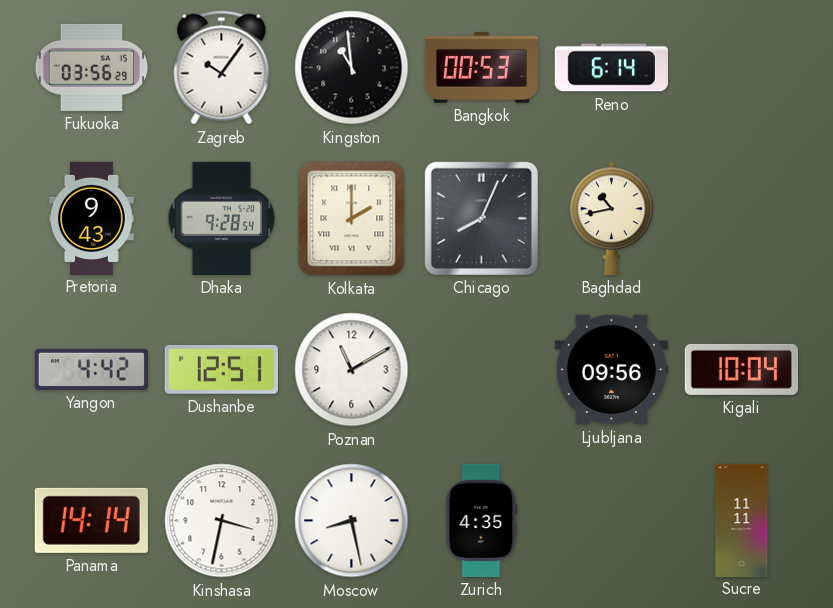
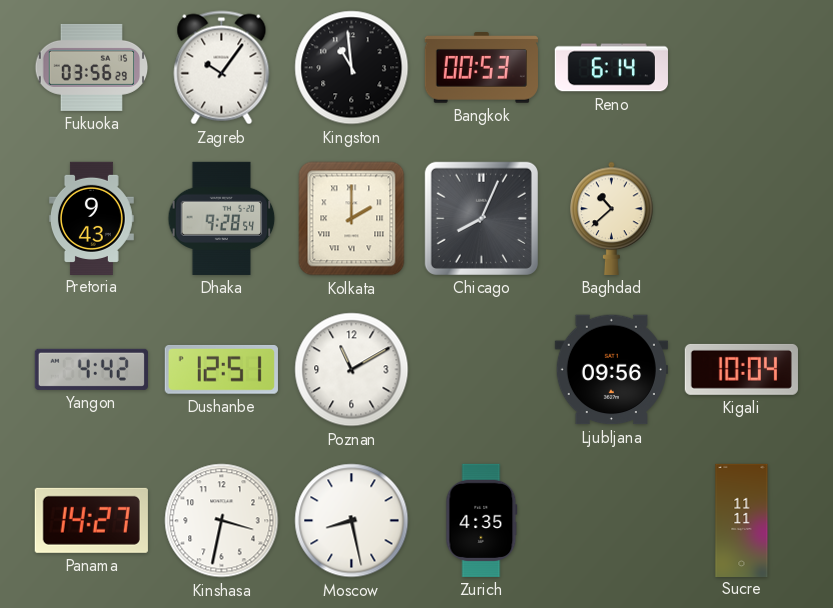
Baghdad: 10:43 -> 10:38
Panama: 14:14 -> 14:27
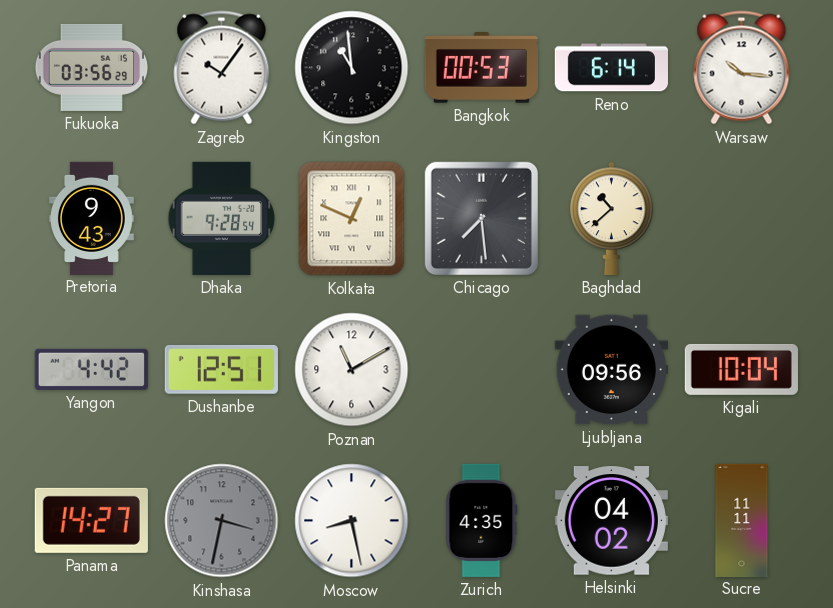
Warsaw: none -> 10:16
Kolkata: 2:00 -> 12:49
Chicago: 8:04 -> 7:29
Kinshasa dial: white -> grey
Helsinki: none -> 04:02
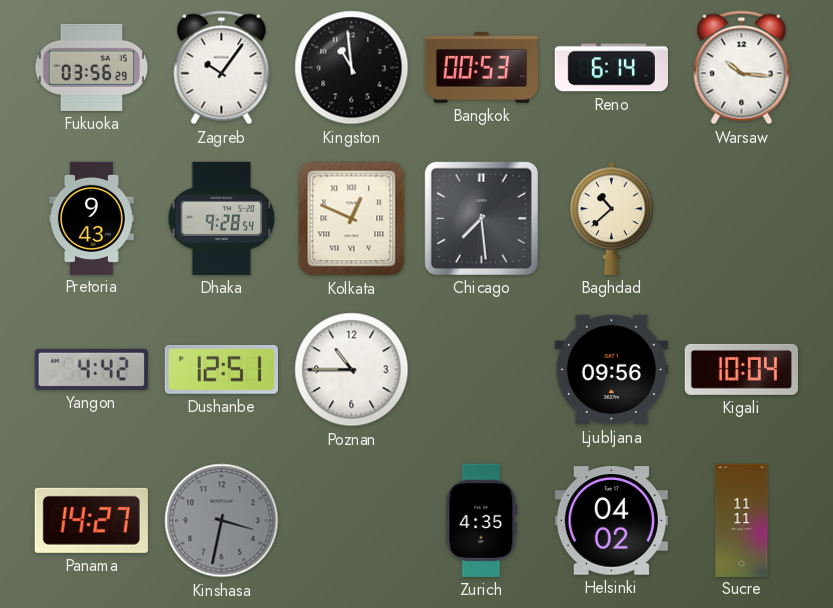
Poznan: 11:10 -> 10:45
Moscow: 8:28 -> none
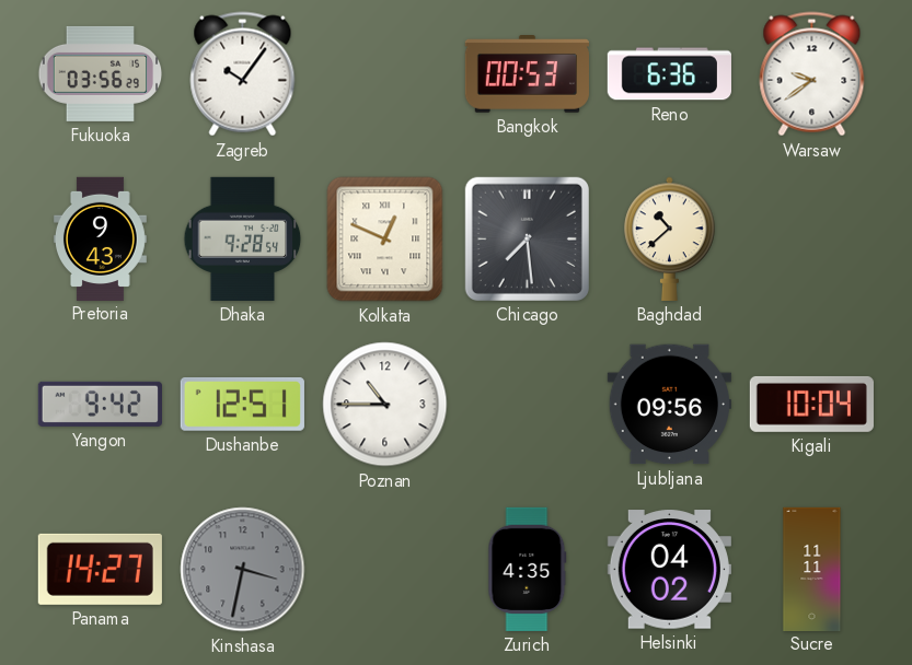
Kingston: 10:59 -> none
Reno: 6:14 -> 6:36
Warsaw: 10:16 -> 9:39
Yangon: 4:42 -> 9:42
